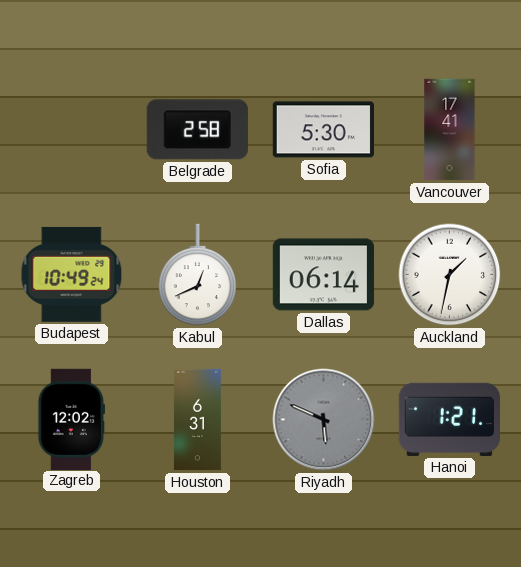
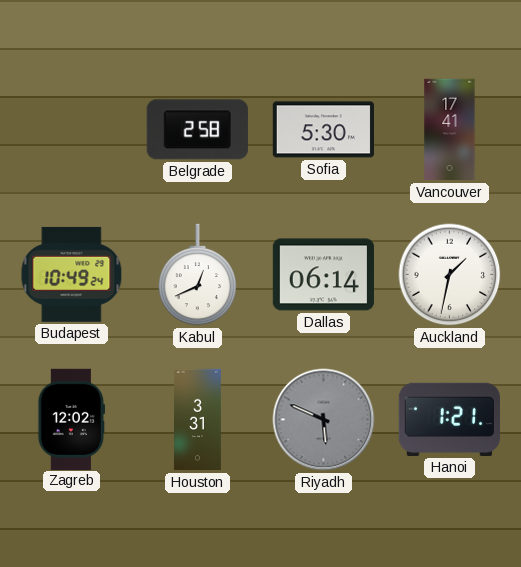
Houston: 6:31 -> 3:31
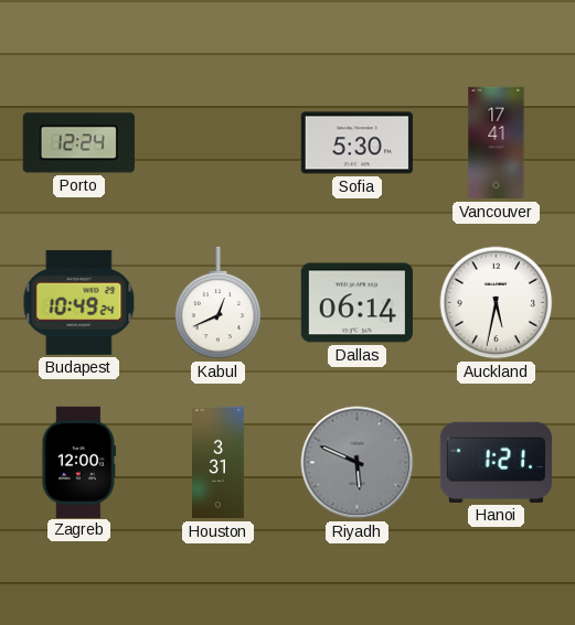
Porto: none -> 12:24
Belgrade: 2:58 -> none
Auckland: 1:32 -> 5:32
Zagreb: 12:02 -> 12:00
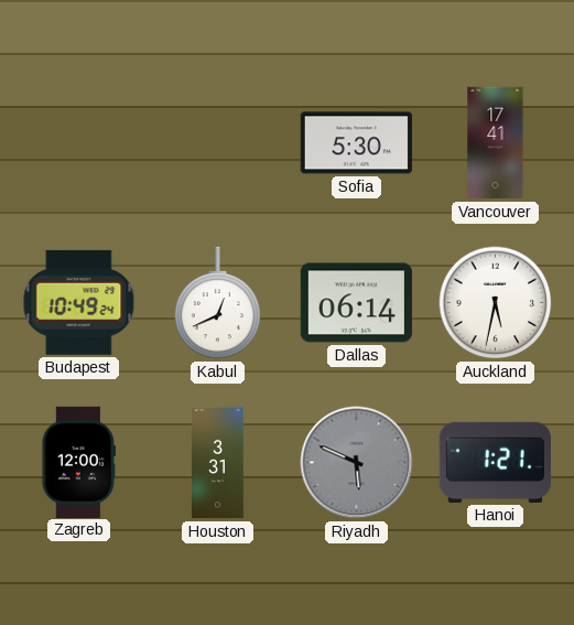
Porto: 12:24 -> none
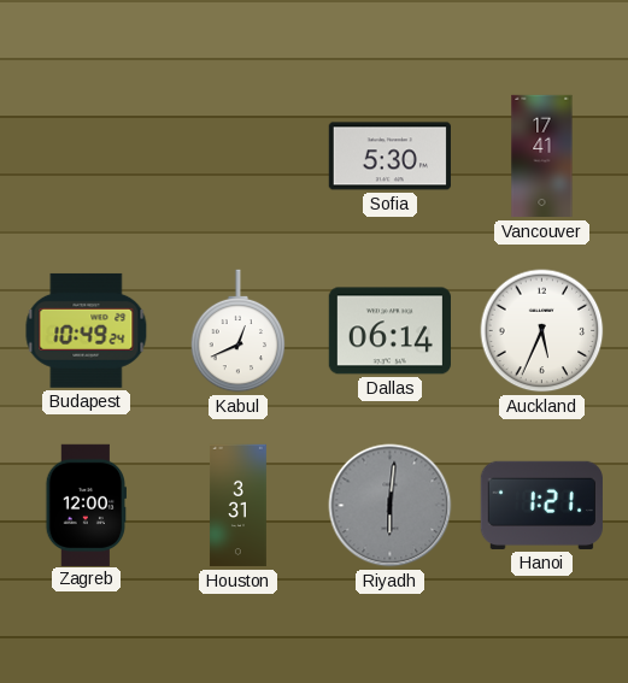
Auckland: 5:32 -> 5:34
Riyadh: 5:49 -> 6:01
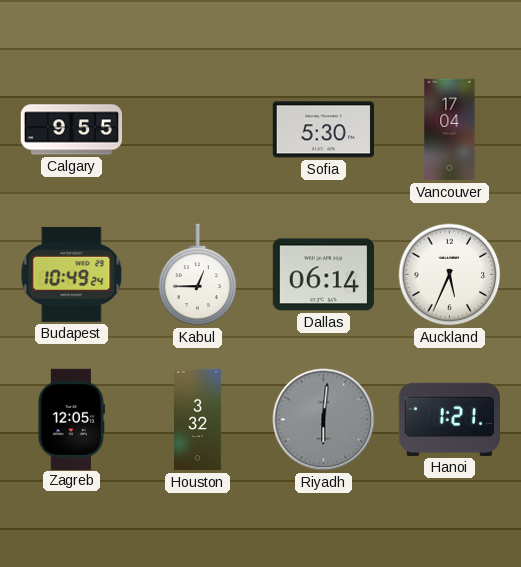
Calgary: none -> 9:55
Vancouver: 17:41 -> 17:04
Kabul: 12:41 -> 12:45
Zagreb: 12:00 -> 12:05
Houston: 3:31 -> 3:32
